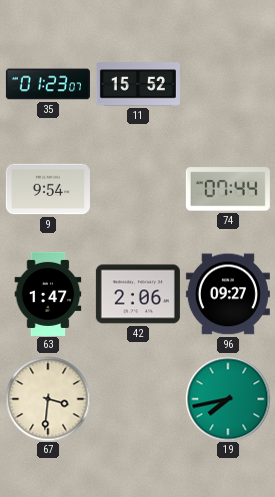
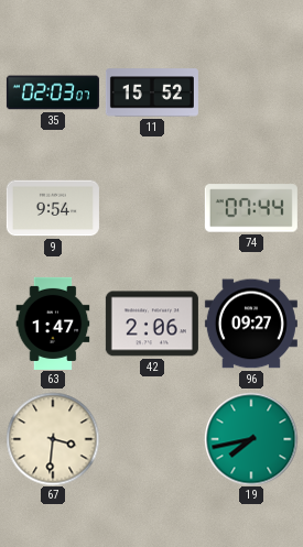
35: 01:23 -> 02:03
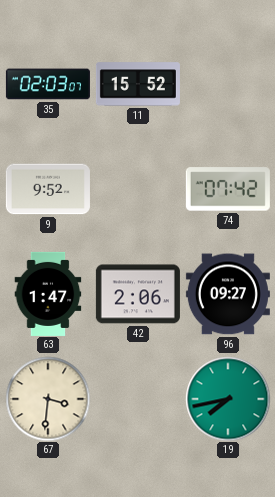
9: 9:54 -> 9:52
74: 07:44 -> 07:42
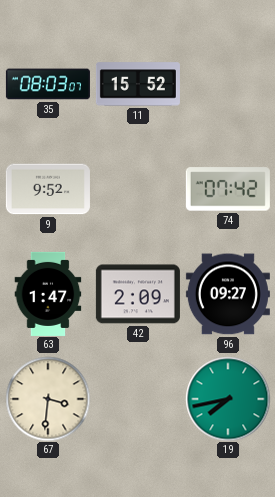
35: 02:03 -> 08:03
42: 2:06 -> 2:09
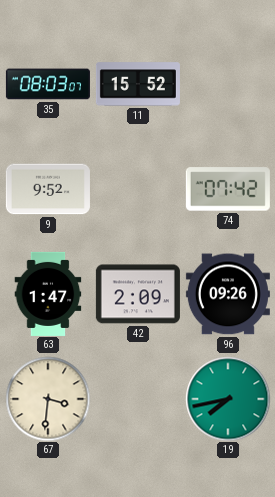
96: 09:27 -> 09:26
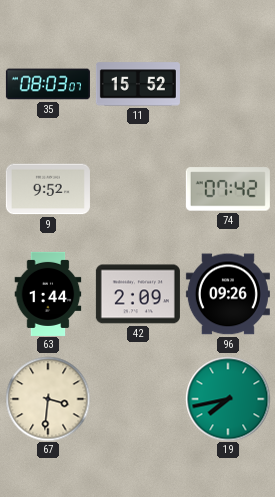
63: 1:47 -> 1:44
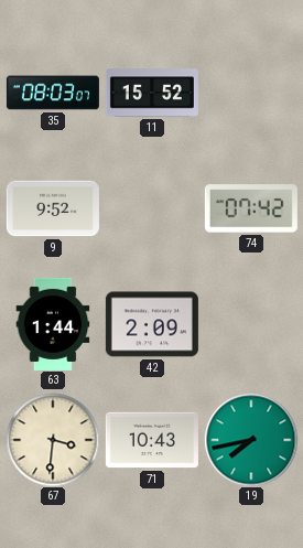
96: 09:26 -> none
71: none -> 10:43
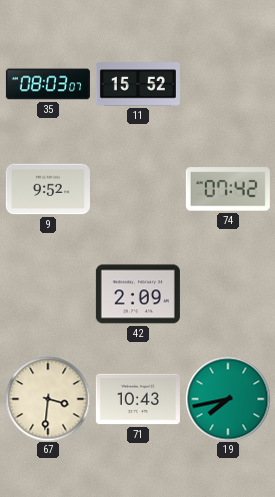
63: 1:44 -> none
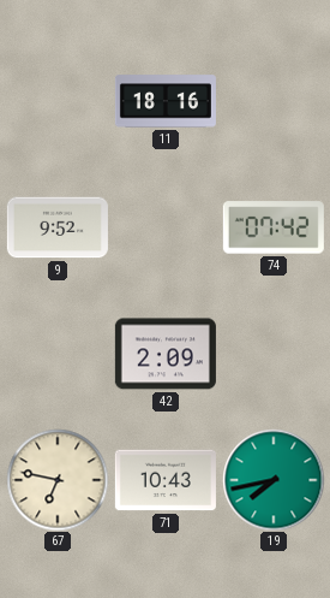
35: 08:03 -> none
11: 15:52 -> 18:16
67: 3:31 -> 6:47
